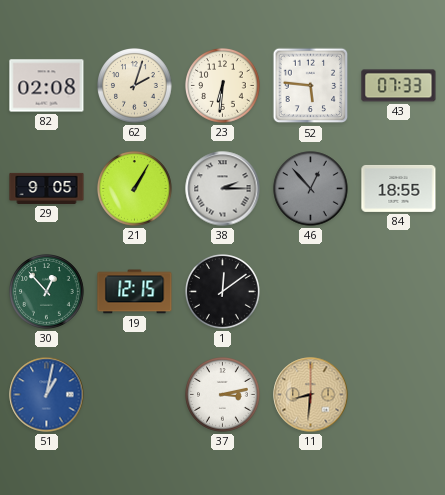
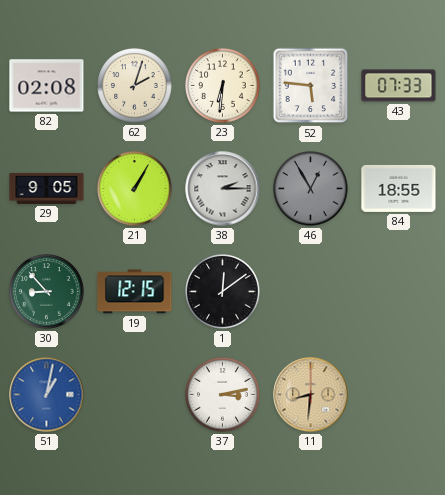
46: 12:53 -> 12:55
30: 12:53 -> 8:53
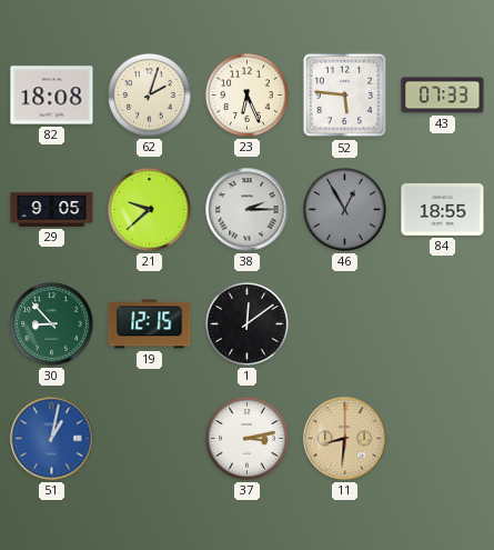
82: 02:08 -> 18:08
23: 6:31 -> 6:26
21: 1:05 -> 9:38
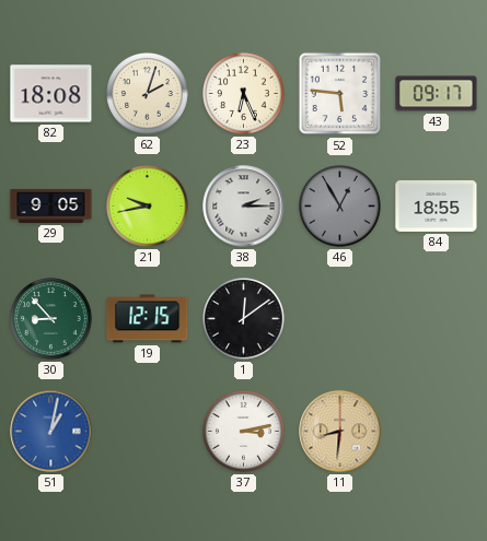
43: 07:33 -> 09:17
21: 9:38 -> 9:43
